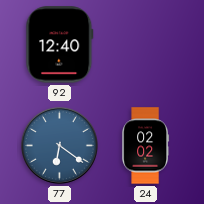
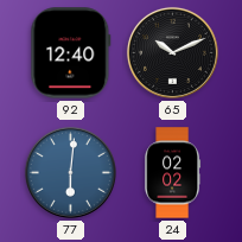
65: none -> 10:11
77: 6:21 -> 6:01
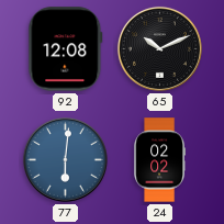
92: 12:40 -> 12:08
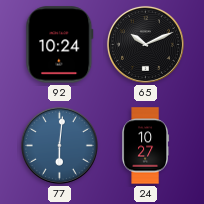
92: 12:08 -> 10:24
24: 02:02 -> 10:27
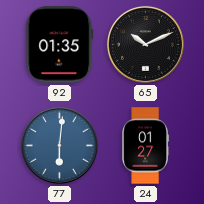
92: 10:24 -> 01:35
24: 10:27 -> 01:27
